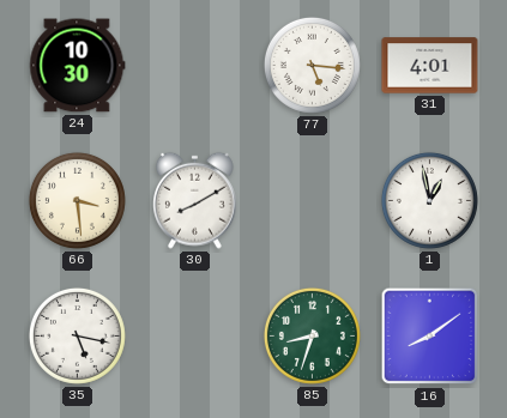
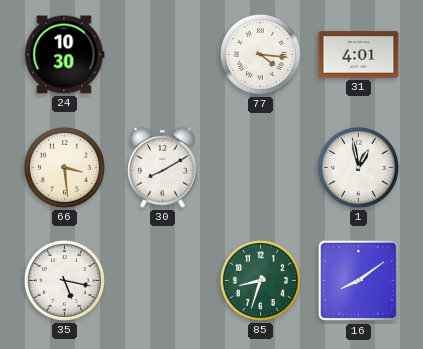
77: 5:16 -> 4:16
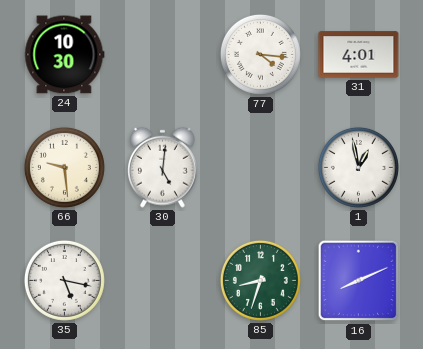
66: 3:29 -> 9:29
30: 8:10 -> 5:01
16: 8:09 -> 8:11
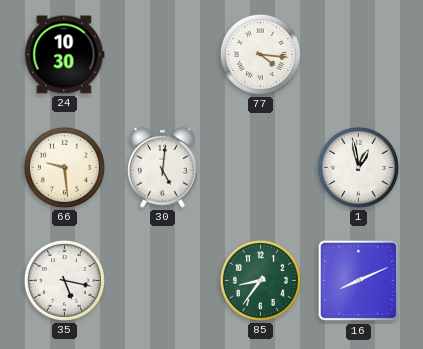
31: 4:01 -> none
85: 8:33 -> 8:36
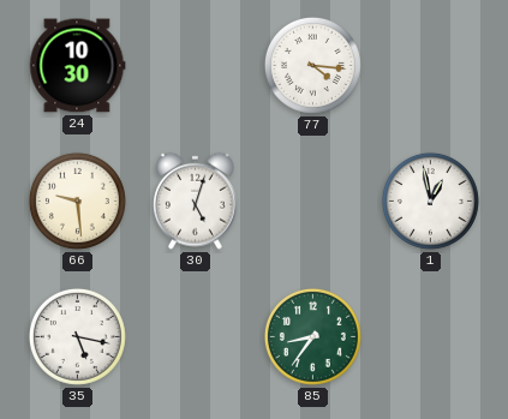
30: 5:01 -> 5:03
16: 8:11 -> none
